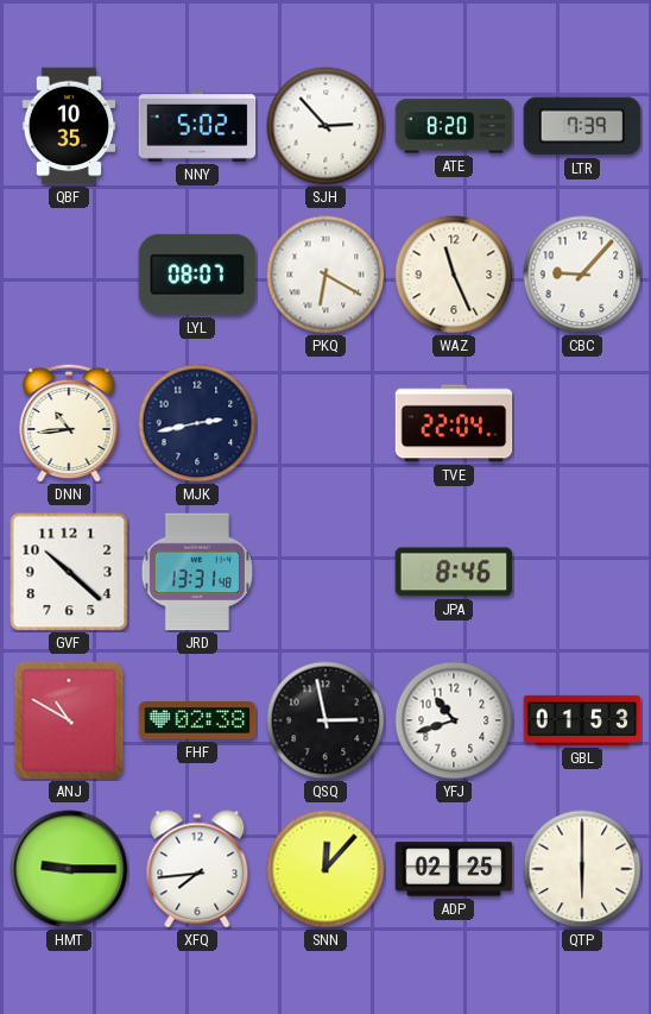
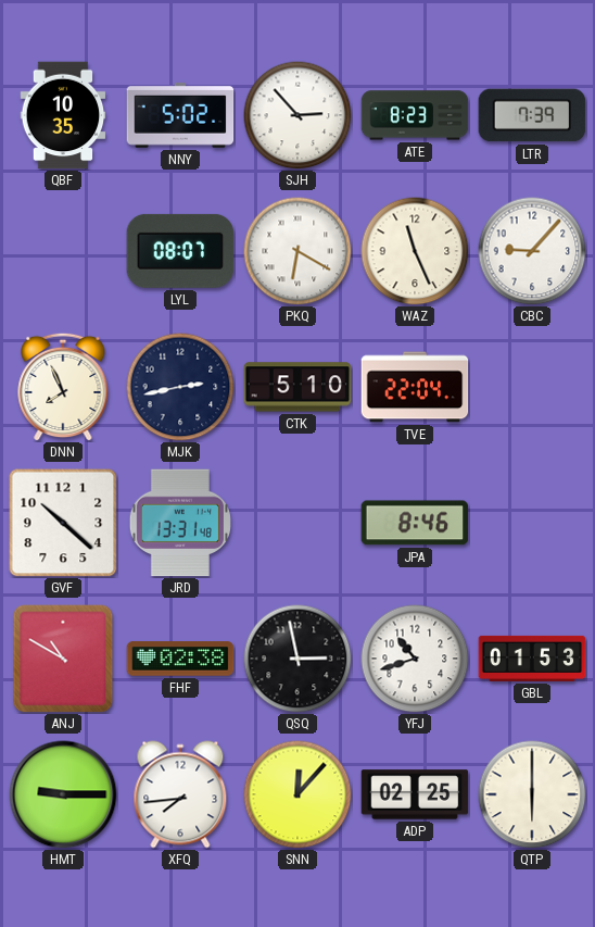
ATE: 8:20 -> 8:23
DNN: 10:44 -> 7:56
CTK: none -> 5:10
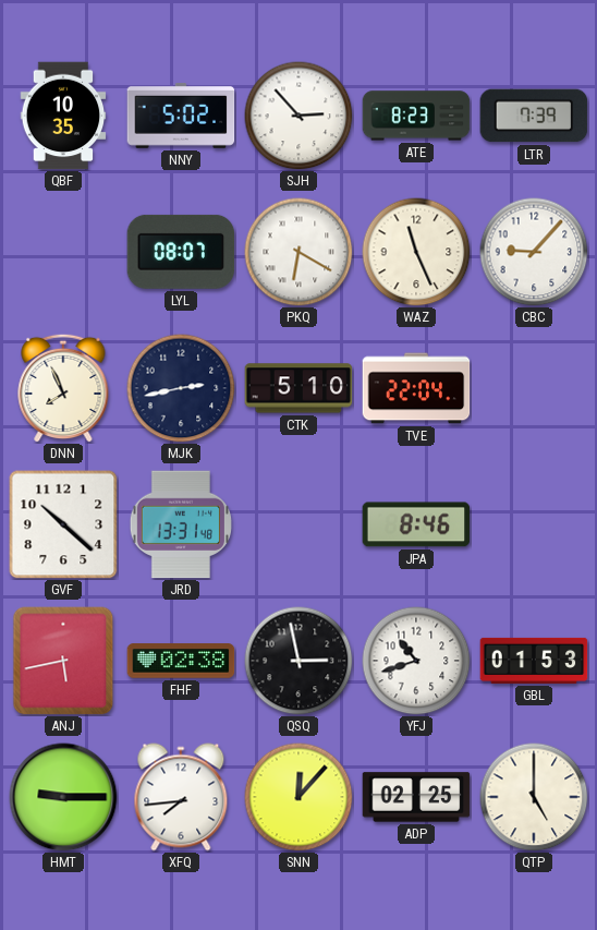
ANJ: 10:50 -> 5:43
QTP: 6:00 -> 5:00
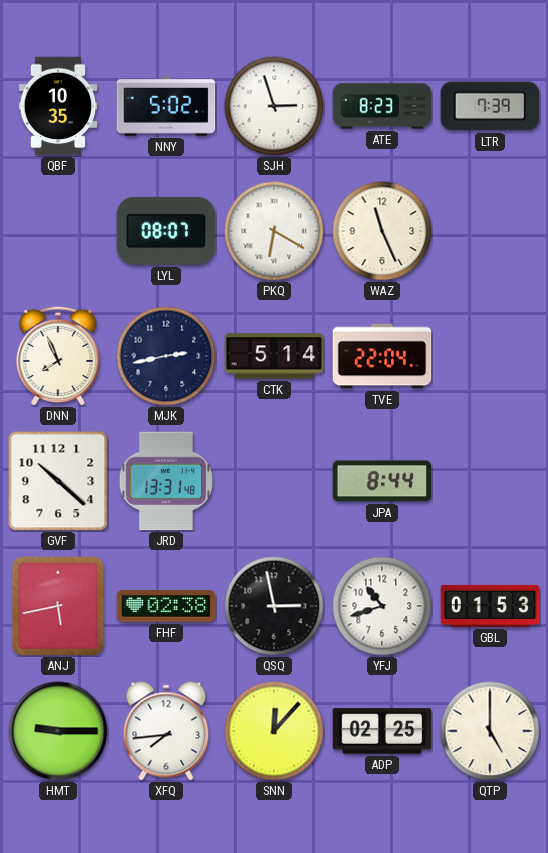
SJH: 2:53 -> 2:57
CBC: 9:07 -> none
CTK: 5:10 -> 5:14
JPA: 8:46 -> 8:44
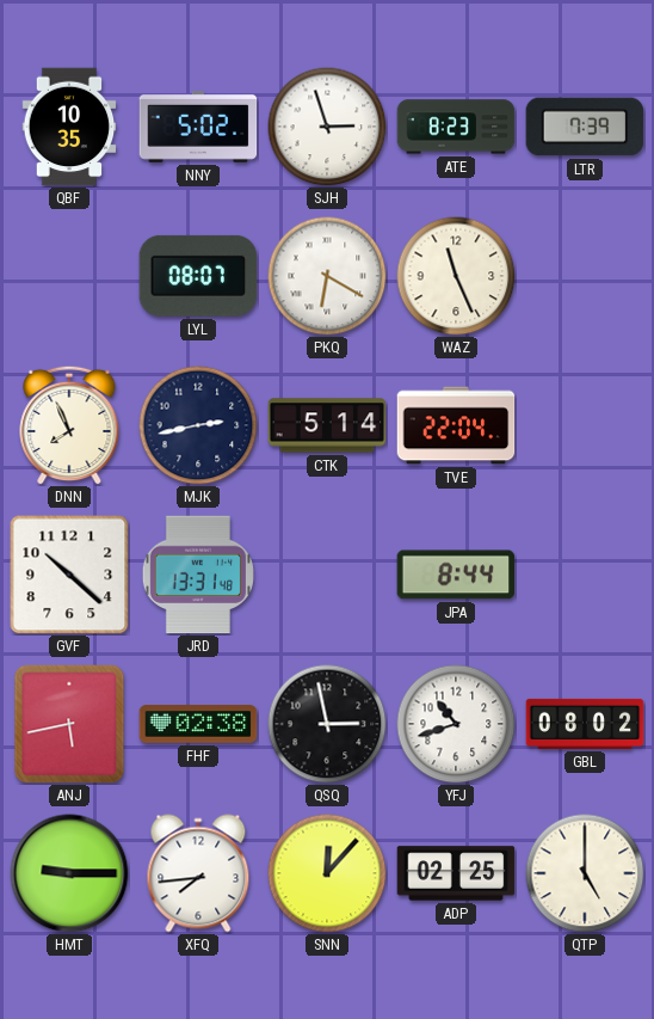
GBL: 01:53 -> 08:02
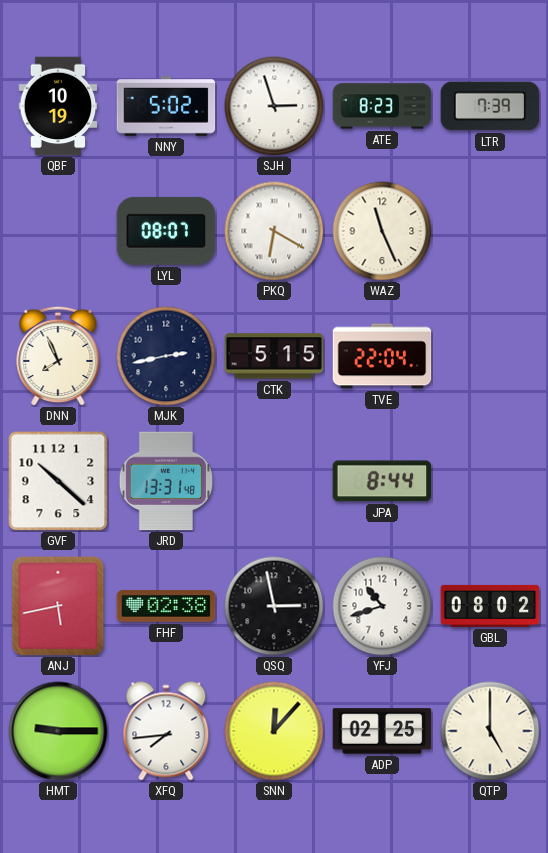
QBF: 10:35 -> 10:19
CTK: 5:14 -> 5:15
